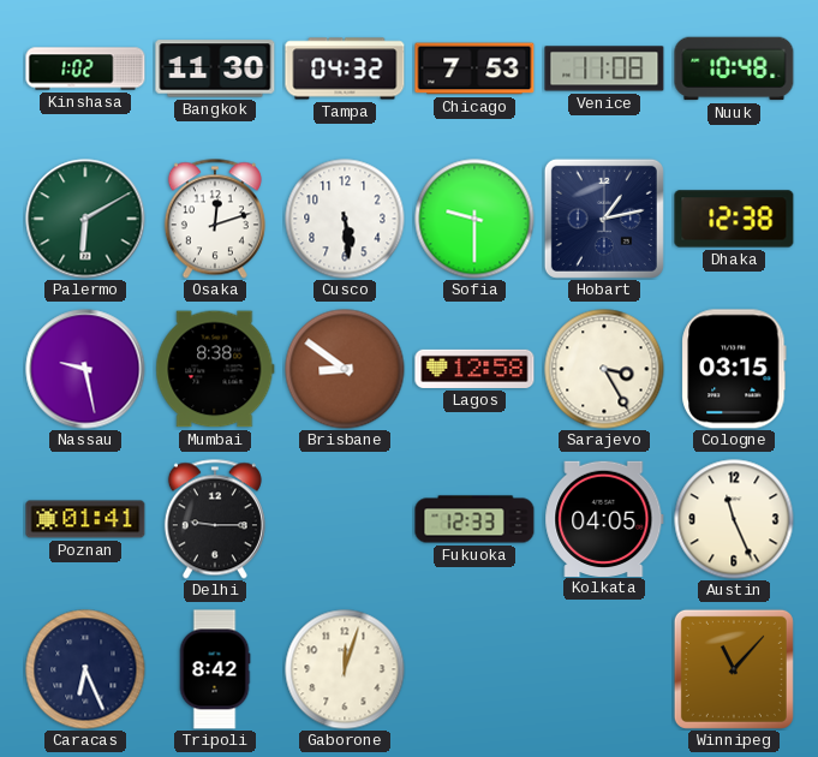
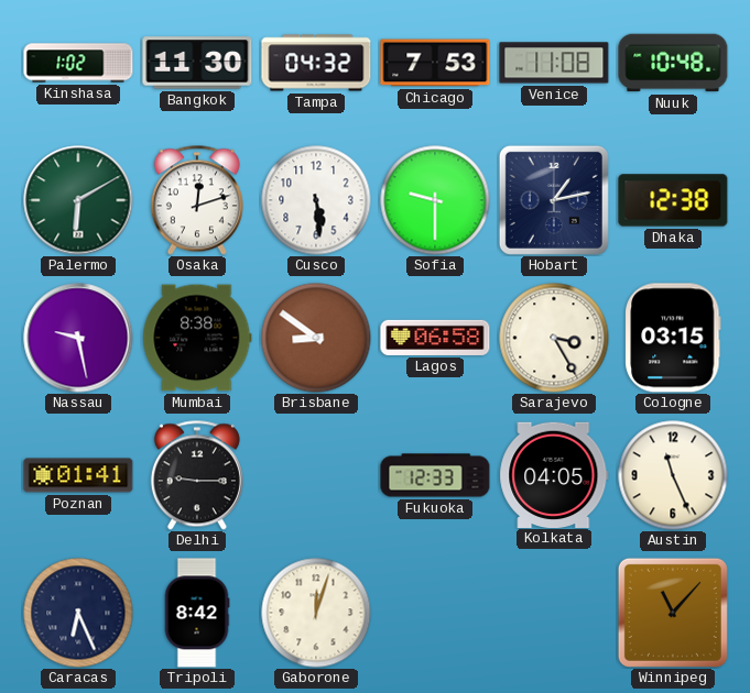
Lagos: 12:58 -> 06:58
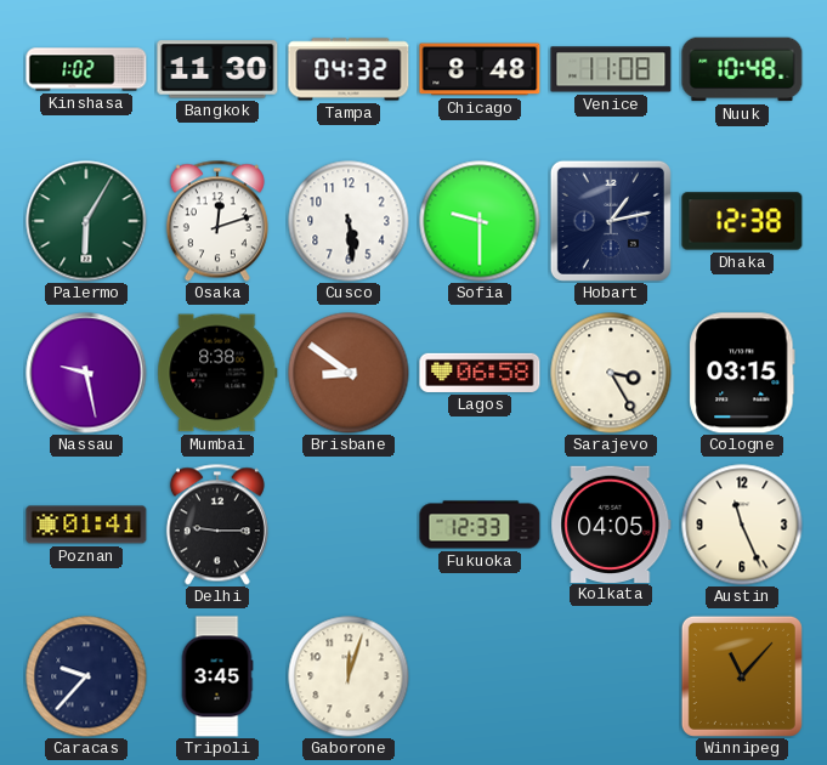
Chicago: 7:53 -> 8:48
Palermo: 6:10 -> 6:05
Caracas: 6:26 -> 9:37
Tripoli: 8:42 -> 3:45
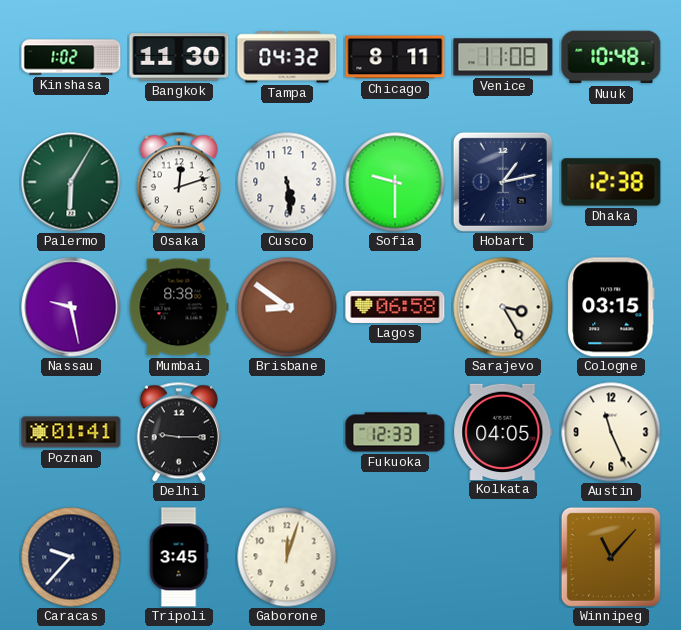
Chicago: 8:48 -> 8:11
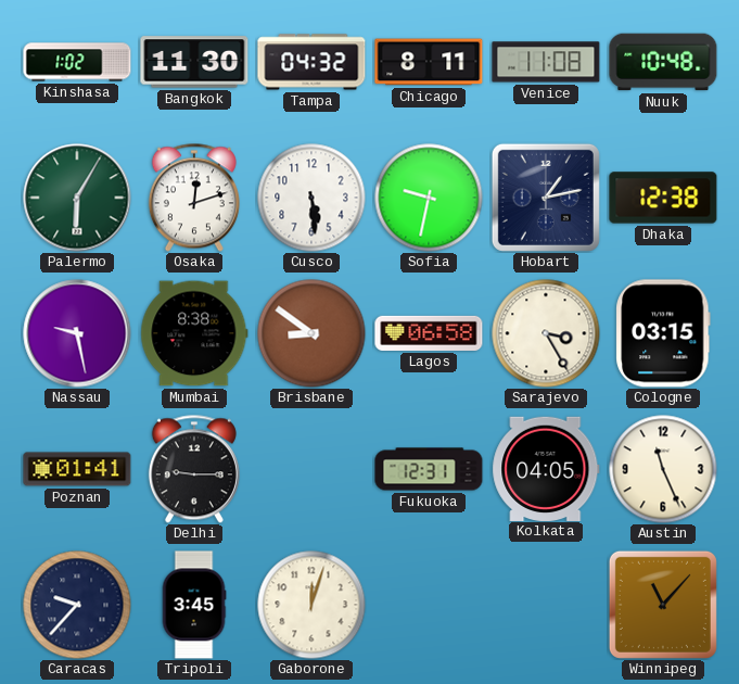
Sofia: 9:30 -> 9:32
Fukuoka: 12:33 -> 12:31
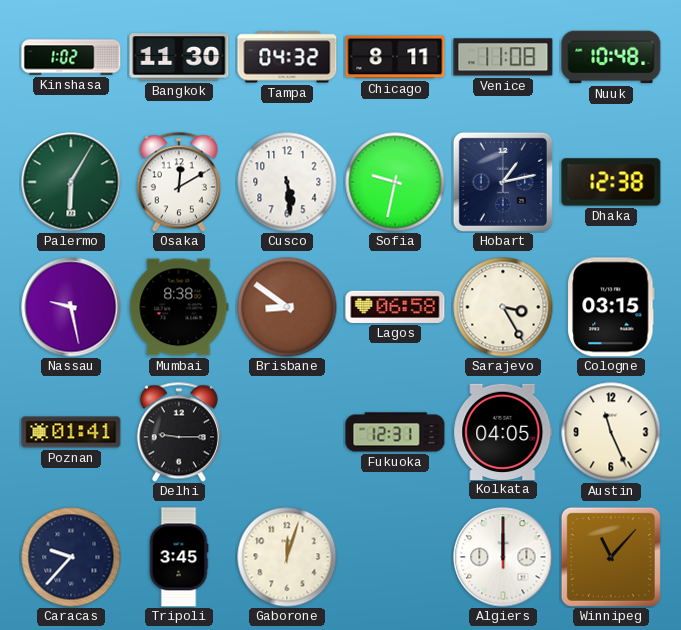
Osaka: 12:12 -> 12:10
Algiers: none -> 12:00
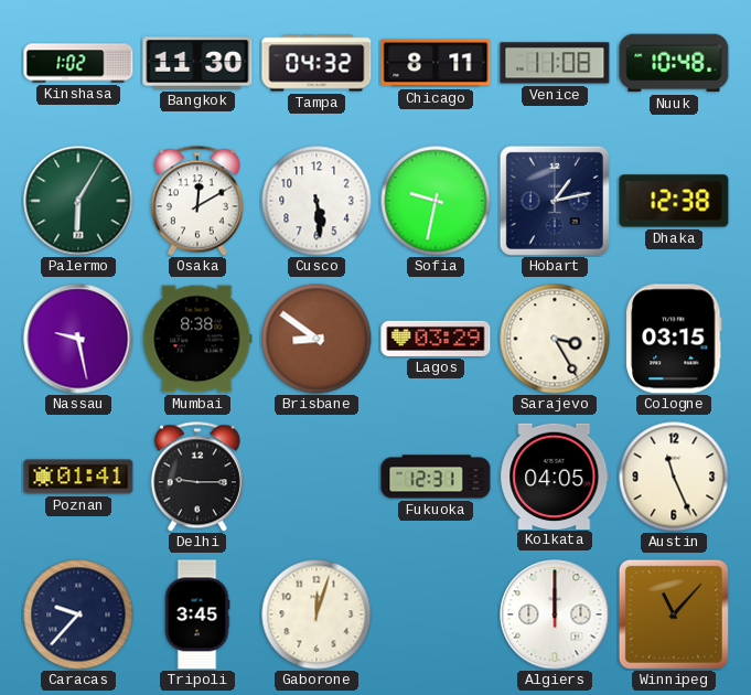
Lagos: 06:58 -> 03:29
